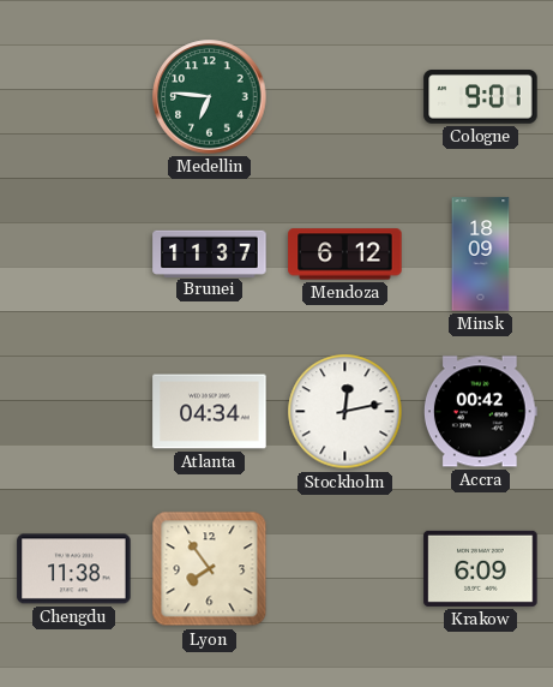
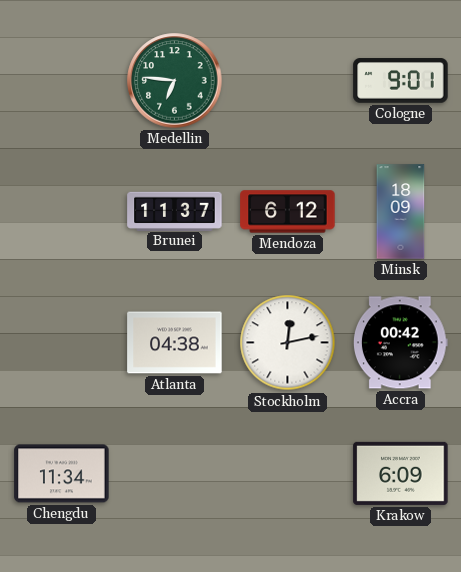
Atlanta: 04:34 -> 04:38
Chengdu: 11:38 -> 11:34
Lyon: 7:54 -> none
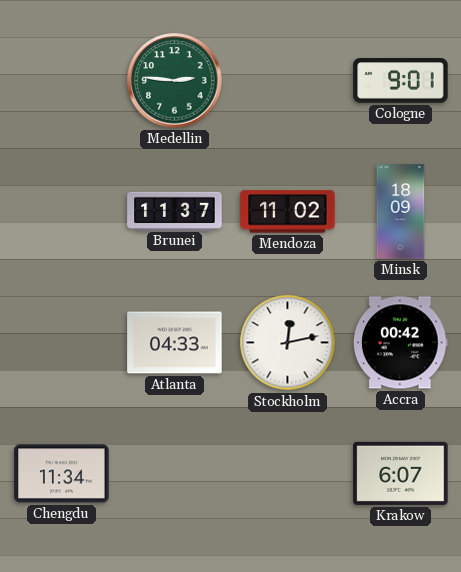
Medellin: 6:46 -> 2:46
Mendoza: 6:12 -> 11:02
Atlanta: 04:38 -> 04:33
Krakow: 6:09 -> 6:07
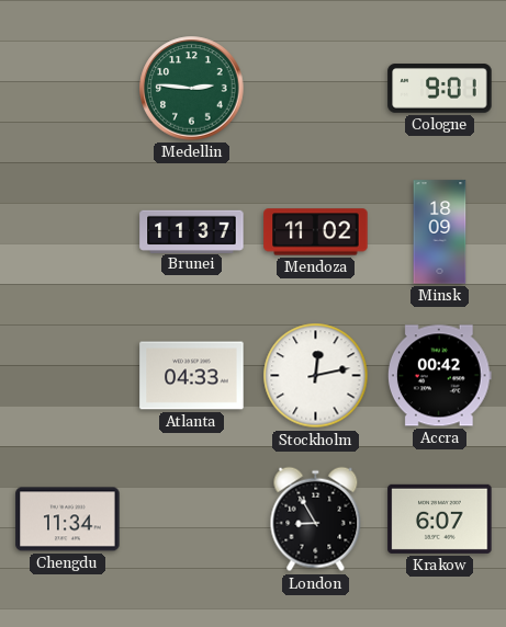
London: none -> 8:55
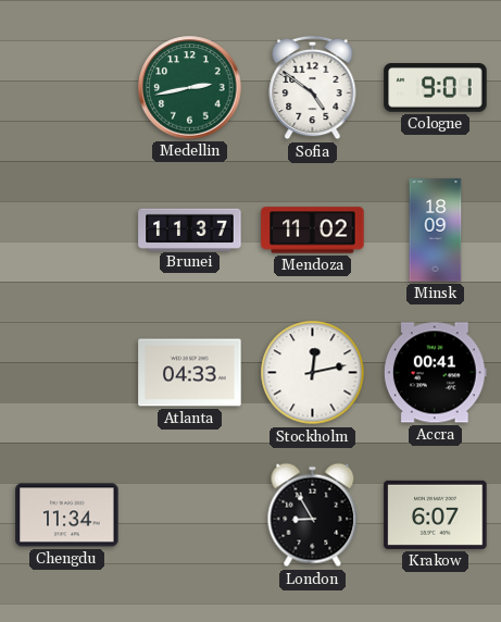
Medellin: 2:46 -> 2:43
Sofia: none -> 4:51
Accra: 00:42 -> 00:41
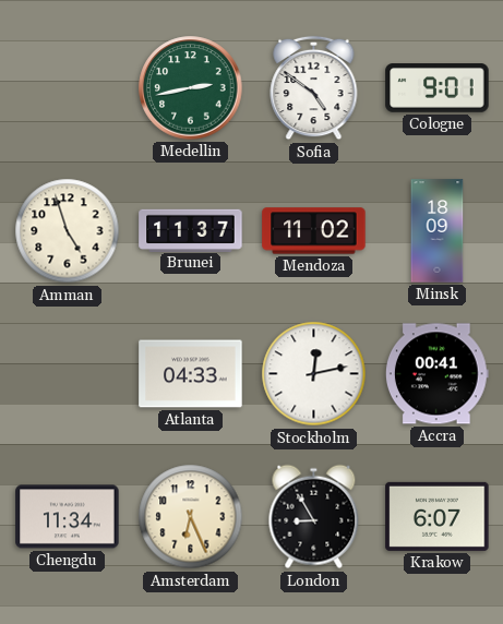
Amman: none -> 4:57
Amsterdam: none -> 6:26
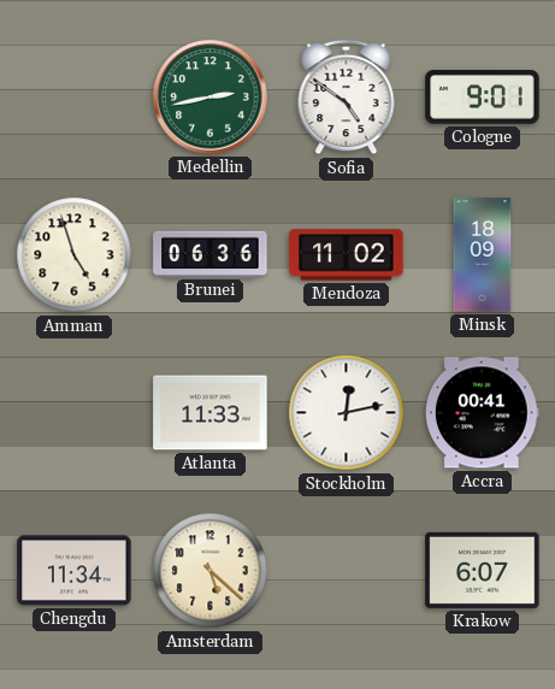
Brunei: 11:37 -> 06:36
Atlanta: 04:33 -> 11:33
Amsterdam: 6:26 -> 5:22
London: 8:55 -> none
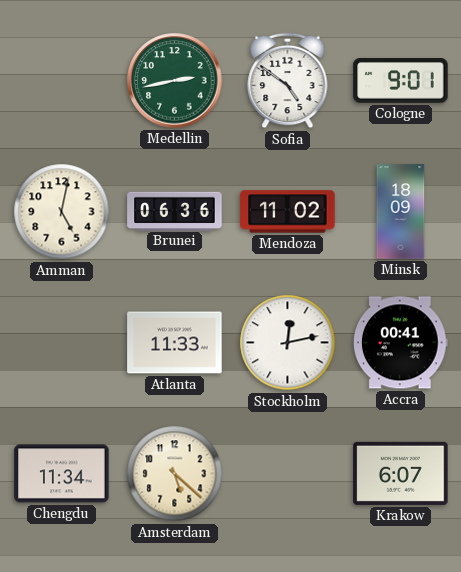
Amman: 4:57 -> 5:02
